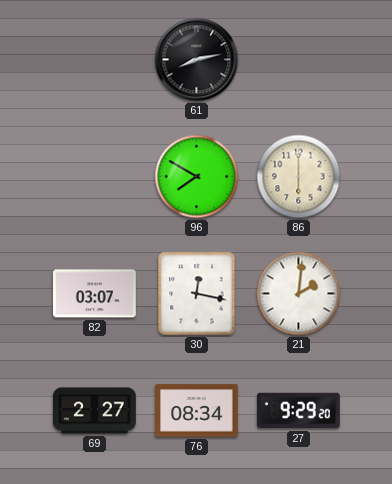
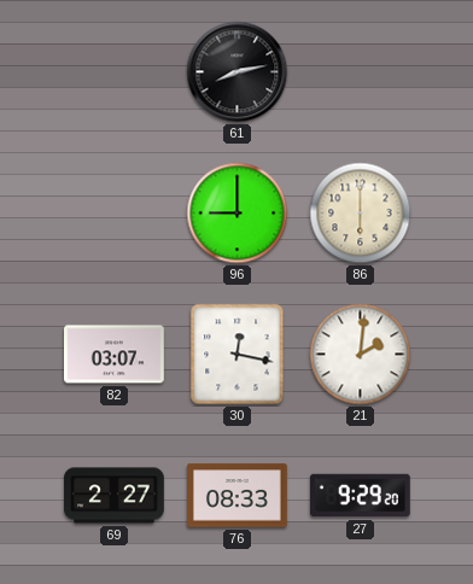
96: 7:50 -> 9:00
76: 08:34 -> 08:33
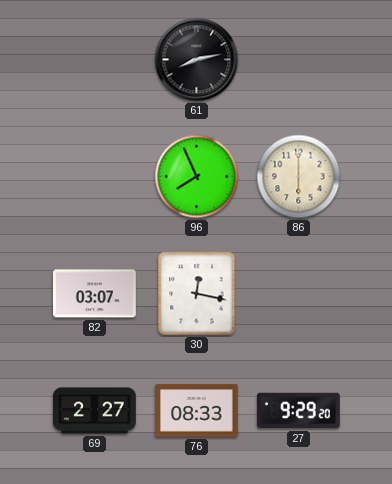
96: 9:00 -> 7:56
21: 2:01 -> none
